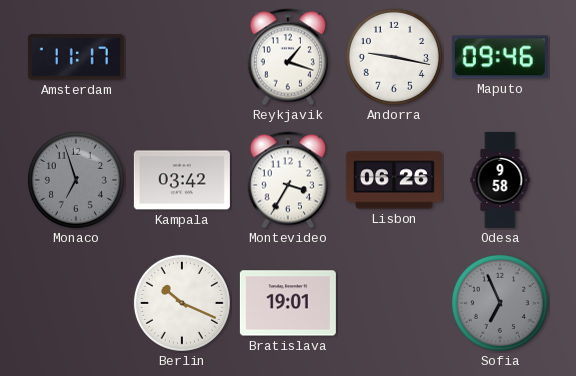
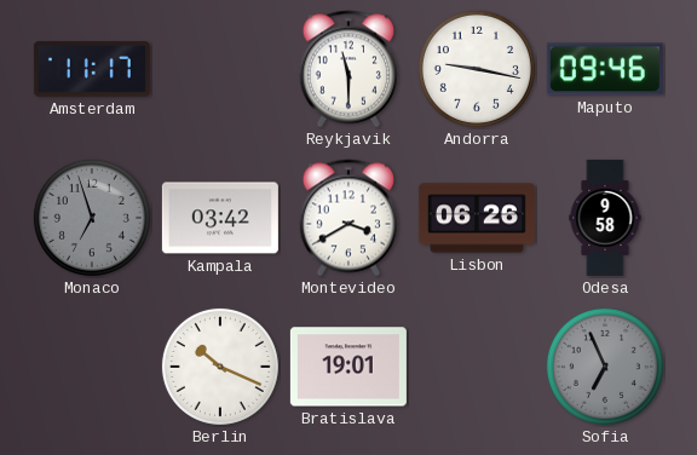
Reykjavik: 1:18 -> 11:30
Montevideo: 3:35 -> 3:40
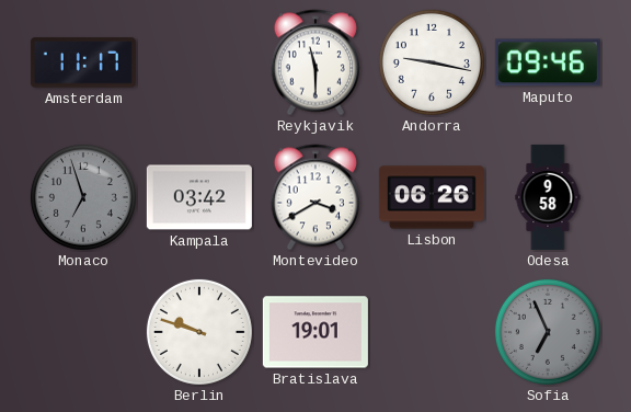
Berlin: 10:19 -> 9:48
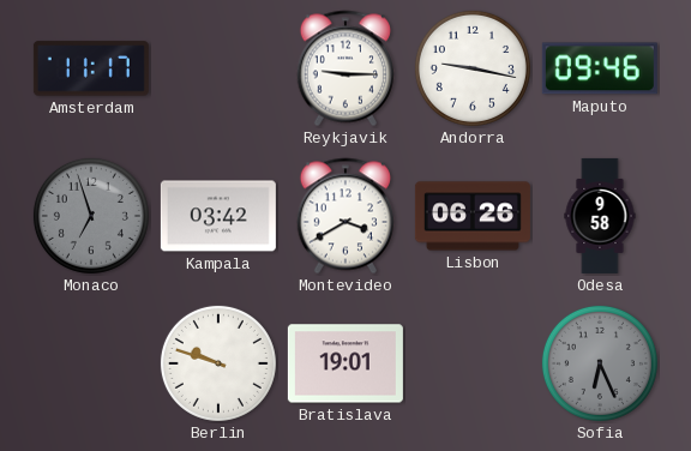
Reykjavik: 11:30 -> 9:15
Sofia: 6:56 -> 6:26
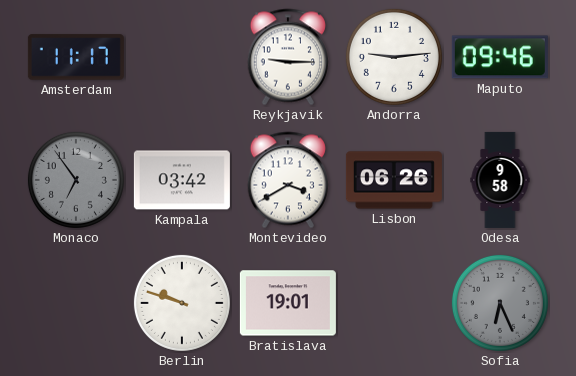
Andorra: 9:17 -> 9:14
Monaco: 6:57 -> 6:54
